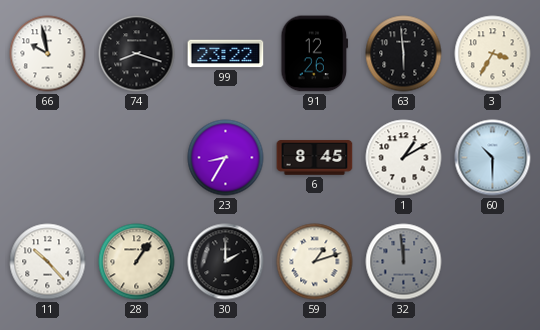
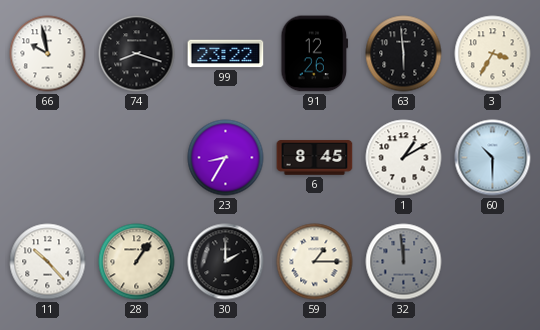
59: 1:12 -> 1:15
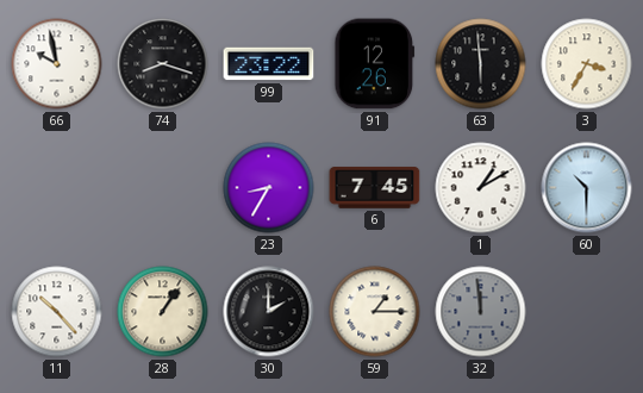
6: 8:45 -> 7:45
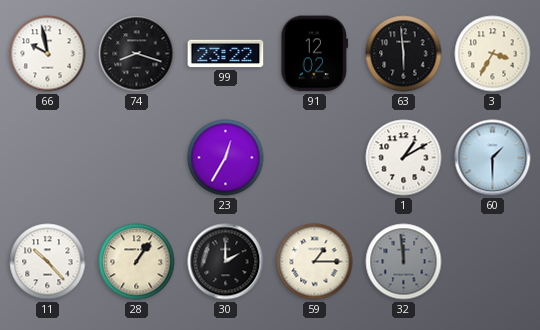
91: 12:26 -> 12:02
23: 8:35 -> 12:35
6: 7:45 -> none
60: 10:30 -> 1:30
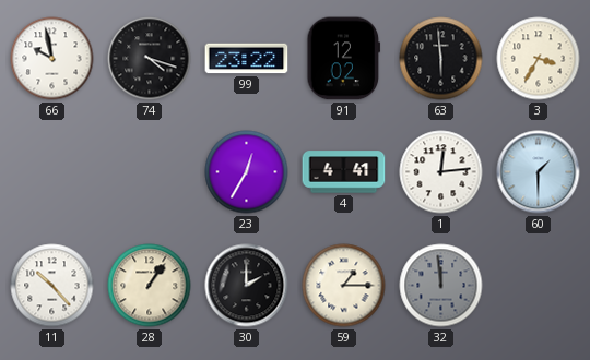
74: 8:18 -> 4:18
4: none -> 4:41
1: 1:10 -> 12:14
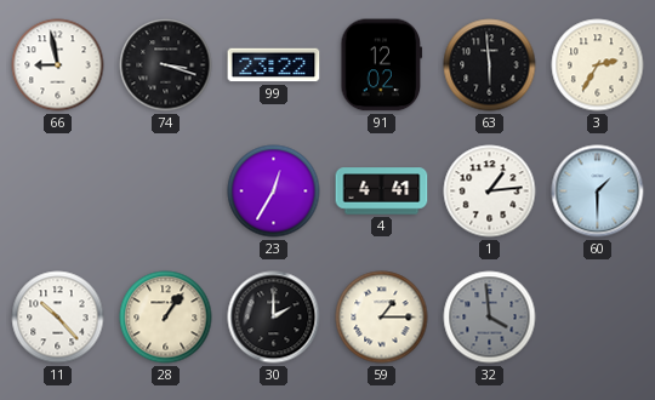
66: 9:58 -> 8:58
74: 4:18 -> 3:18
3: 3:35 -> 2:35
1: 12:14 -> 1:14
32: 11:59 -> 3:59
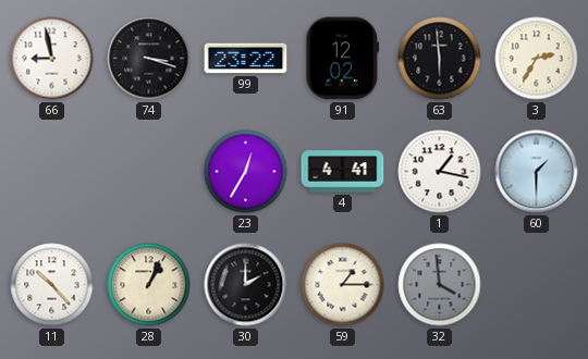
1: 1:14 -> 1:17
28: 1:06 -> 1:04
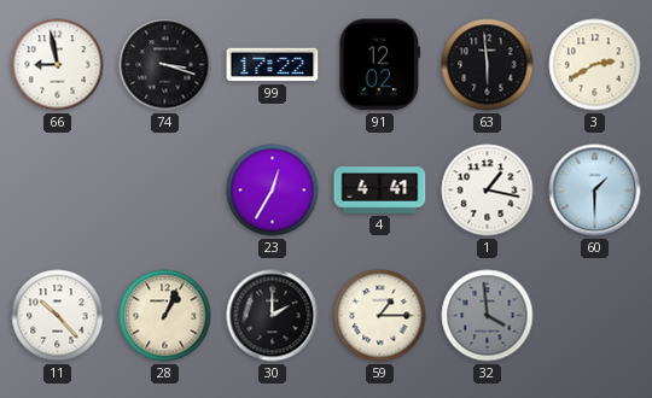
99: 23:22 -> 17:22
3: 2:35 -> 2:40
